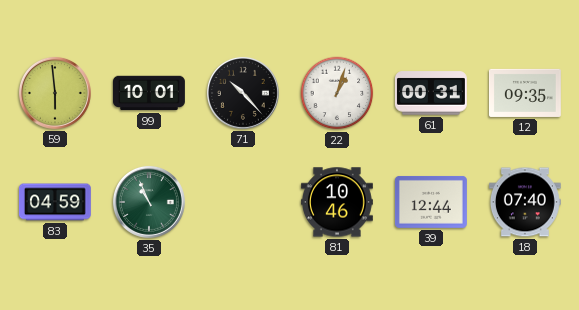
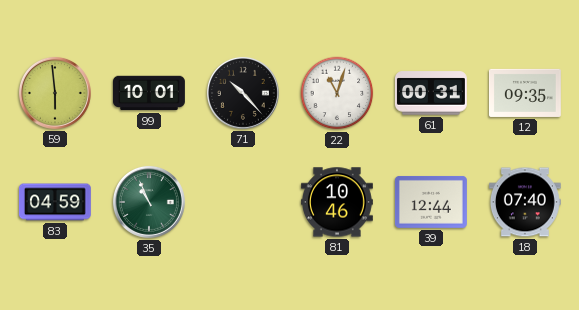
22: 1:03 -> 11:03
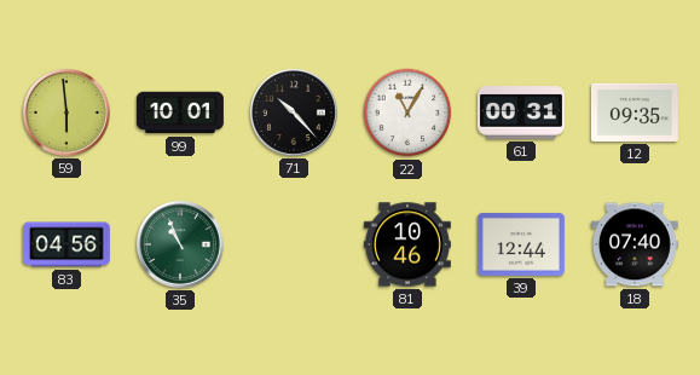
22: 11:03 -> 11:05
83: 04:59 -> 04:56
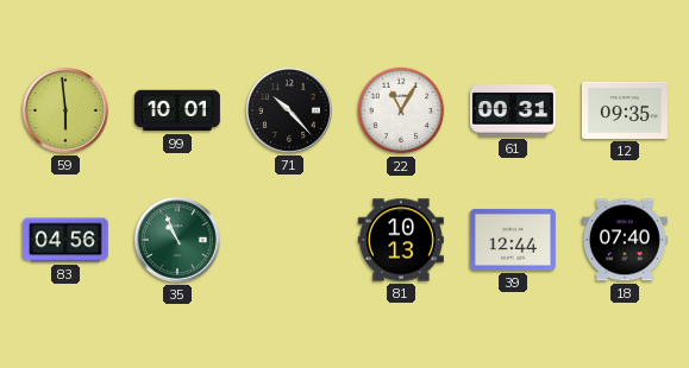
81: 10:46 -> 10:13
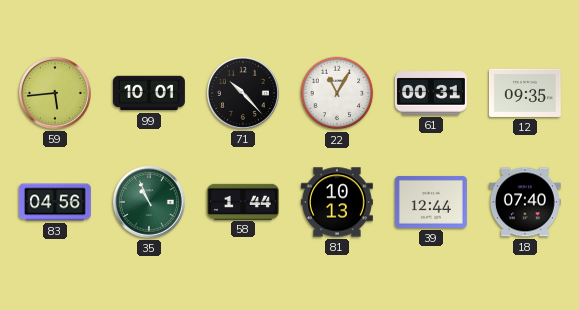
59: 5:59 -> 5:44
58: none -> 1:44
